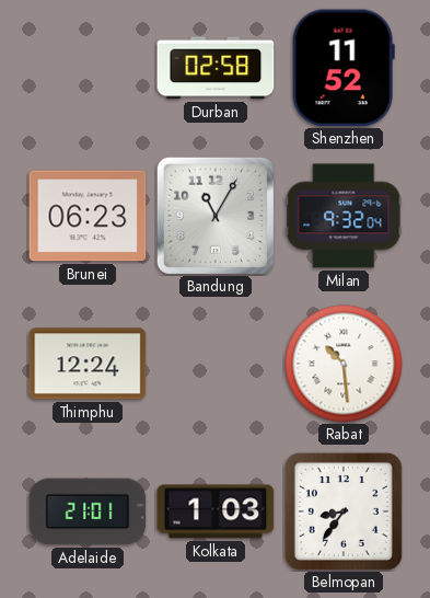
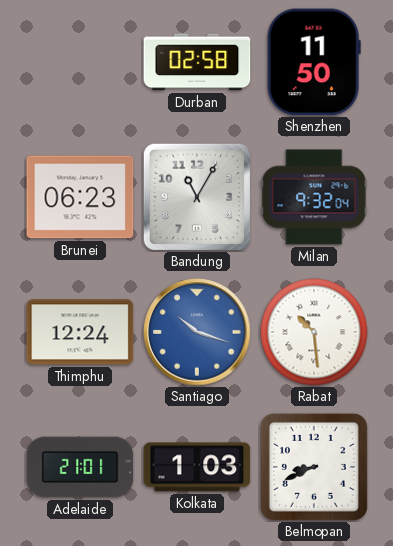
Shenzhen: 11:52 -> 11:50
Santiago: none -> 10:18
Belmopan: 8:36 -> 8:41
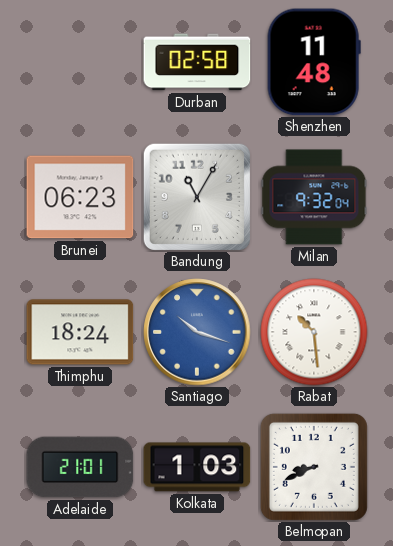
Shenzhen: 11:50 -> 11:48
Thimphu: 12:24 -> 18:24
